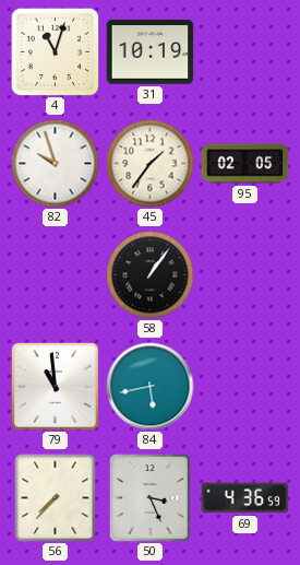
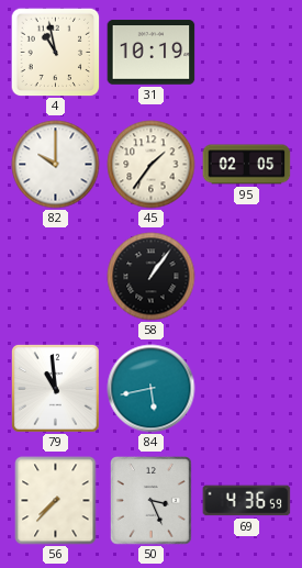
4: 11:03 -> 10:58
82: 9:57 -> 10:00
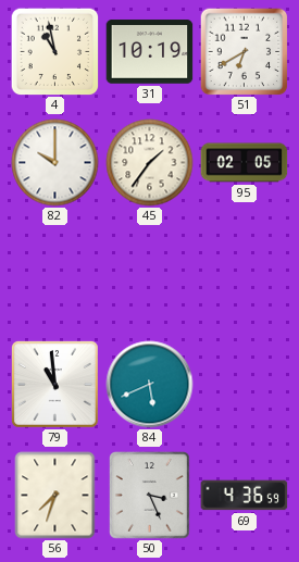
51: none -> 6:40
58: 1:06 -> none
84: 5:43 -> 5:41
56: 7:37 -> 7:33
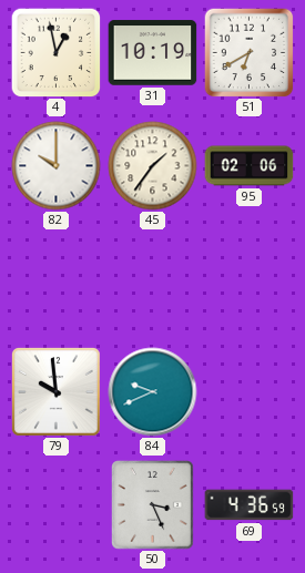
4: 10:58 -> 12:58
95: 02:05 -> 02:06
79: 10:59 -> 9:59
84: 5:41 -> 9:41
56: 7:33 -> none
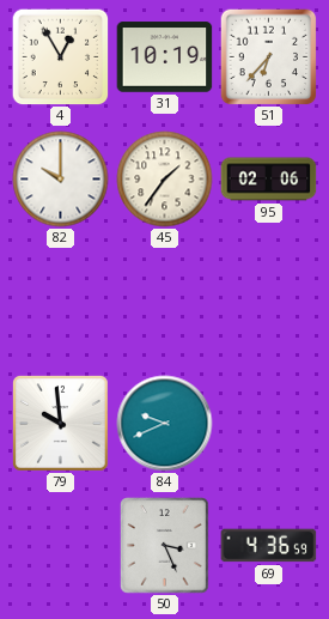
4: 12:58 -> 12:55
51: 6:40 -> 6:37
